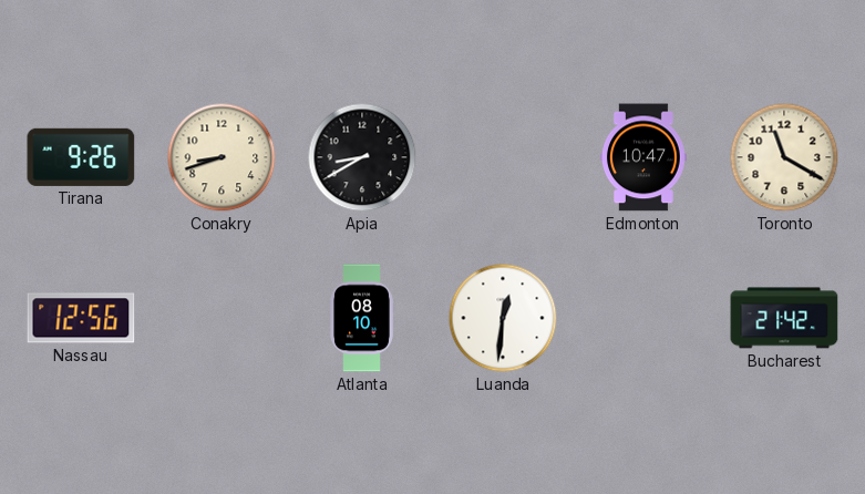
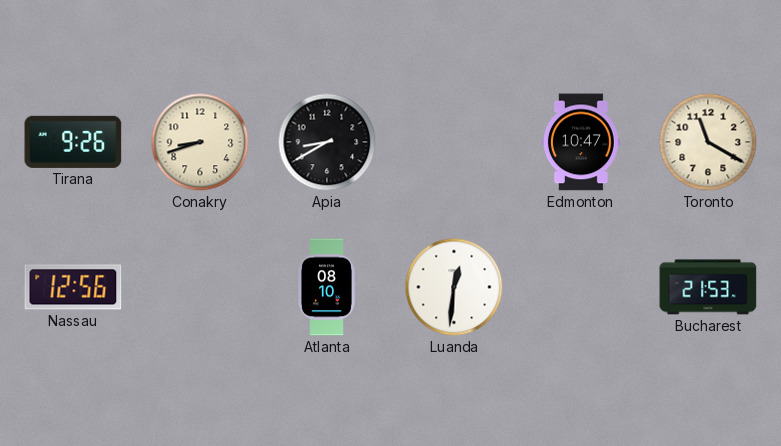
Bucharest: 21:42 -> 21:53
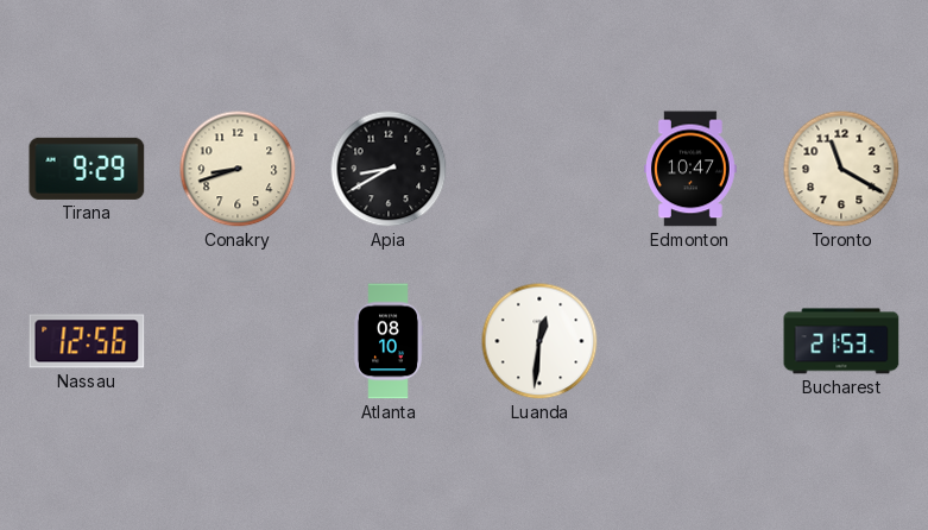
Tirana: 9:26 -> 9:29
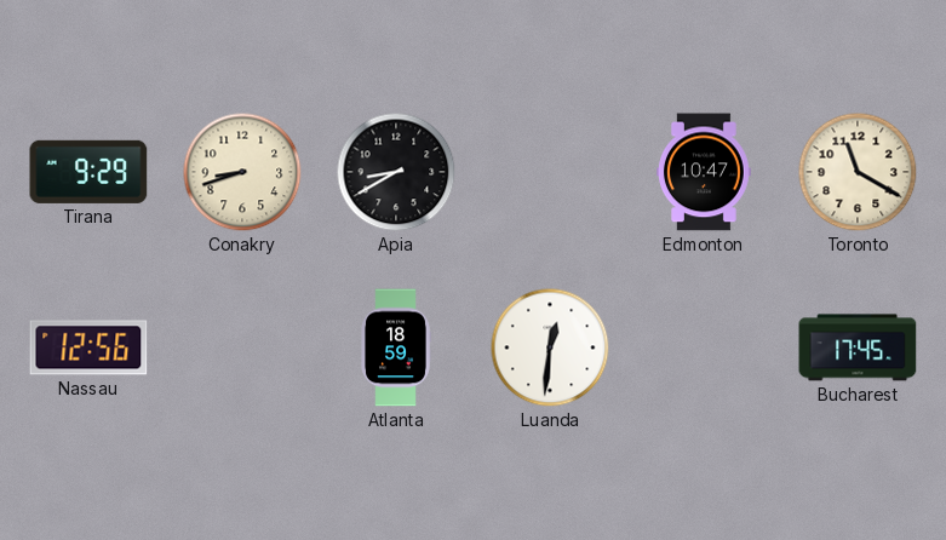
Atlanta: 08:10 -> 18:59
Bucharest: 21:53 -> 17:45
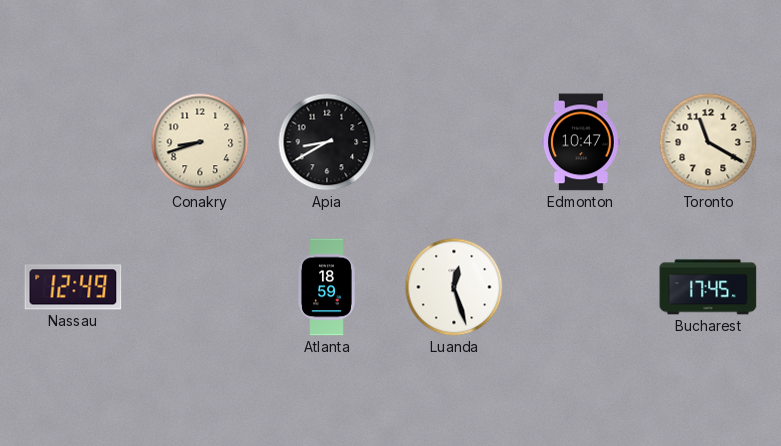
Tirana: 9:29 -> none
Nassau: 12:56 -> 12:49
Luanda: 12:31 -> 12:27
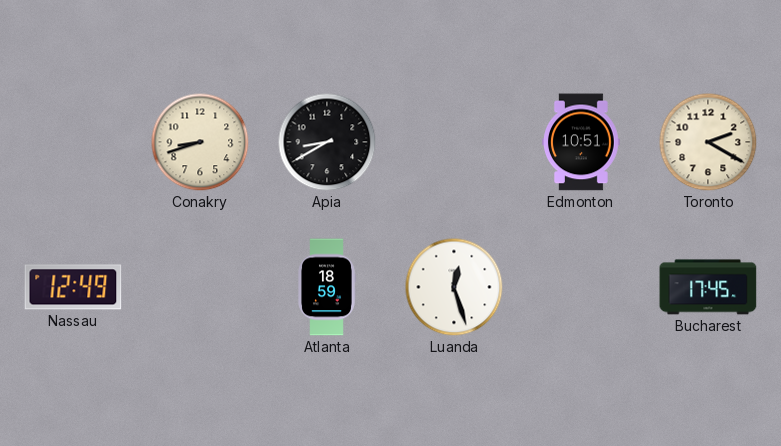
Edmonton: 10:47 -> 10:51
Toronto: 11:20 -> 2:20
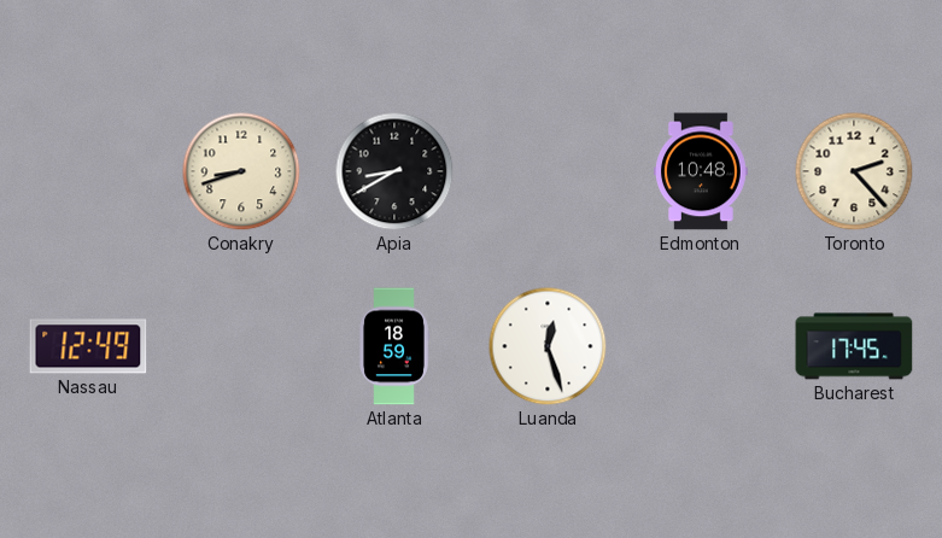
Edmonton: 10:51 -> 10:48
Toronto: 2:20 -> 2:23
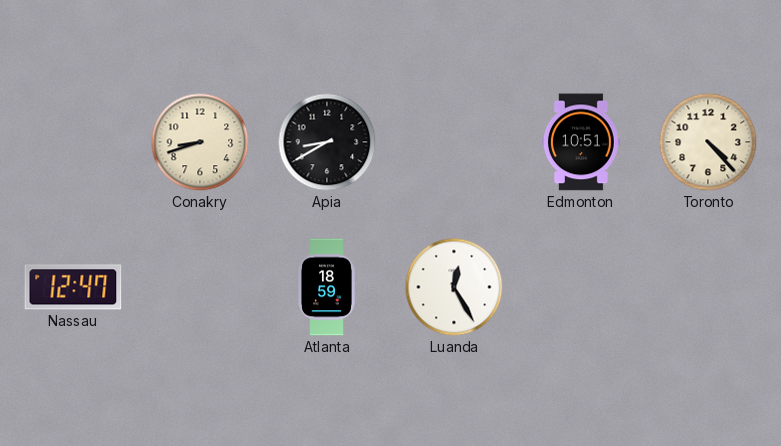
Edmonton: 10:48 -> 10:51
Toronto: 2:23 -> 4:23
Nassau: 12:49 -> 12:47
Luanda: 12:27 -> 12:25
Bucharest: 17:45 -> none
